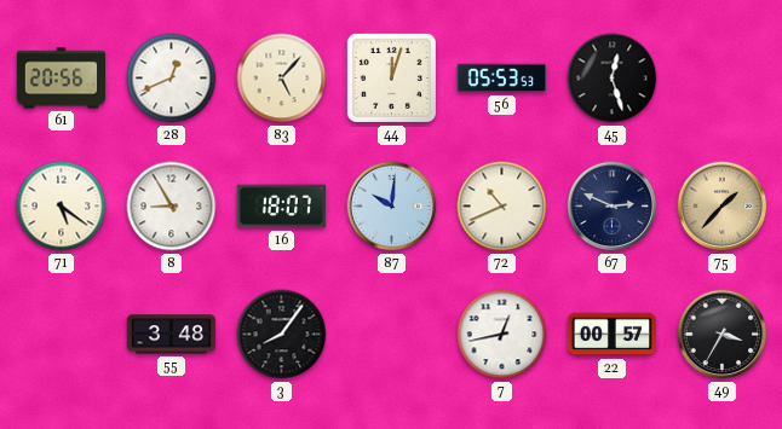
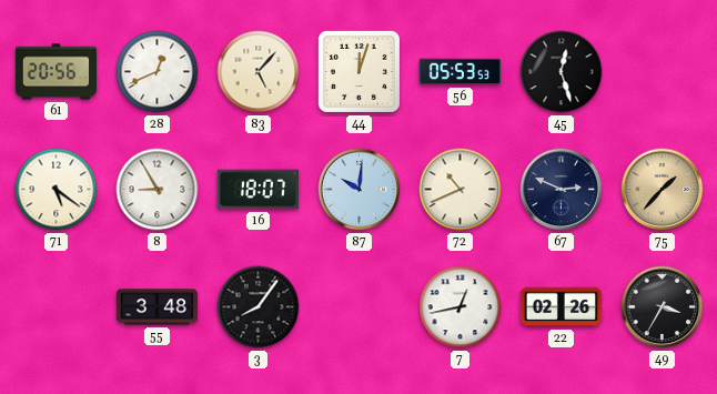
22: 00:57 -> 02:26
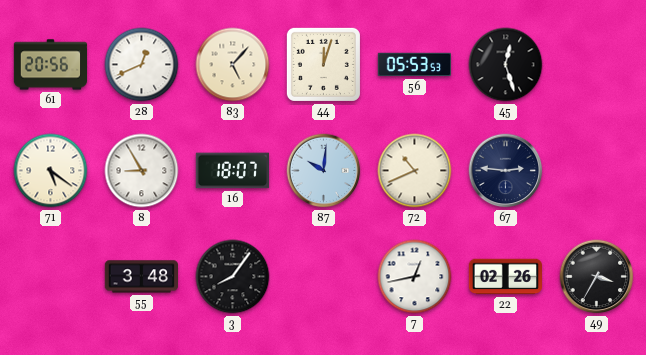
67: 2:49 -> 2:46
75: 1:37 -> none
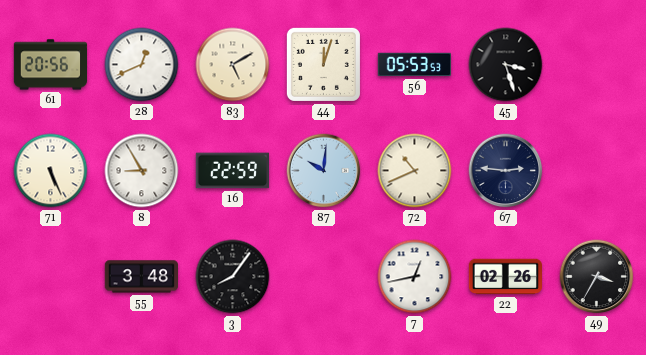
83: 5:07 -> 5:10
45: 12:27 -> 3:27
71: 5:21 -> 5:26
16: 18:07 -> 22:59
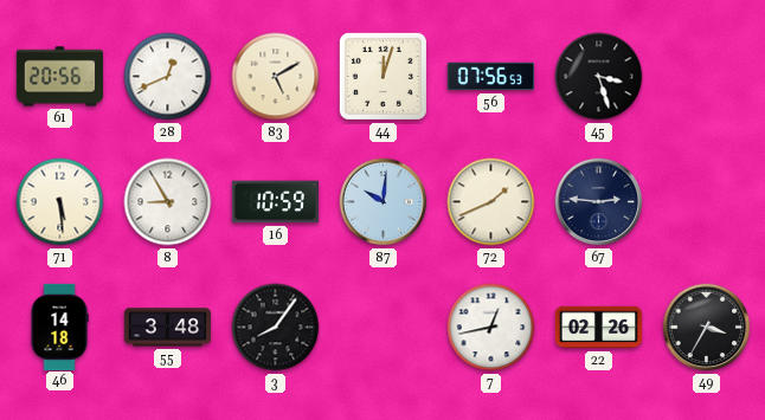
56: 05:53 -> 07:56
71: 5:26 -> 5:29
16: 22:59 -> 10:59
72: 10:41 -> 1:41
46: none -> 14:18
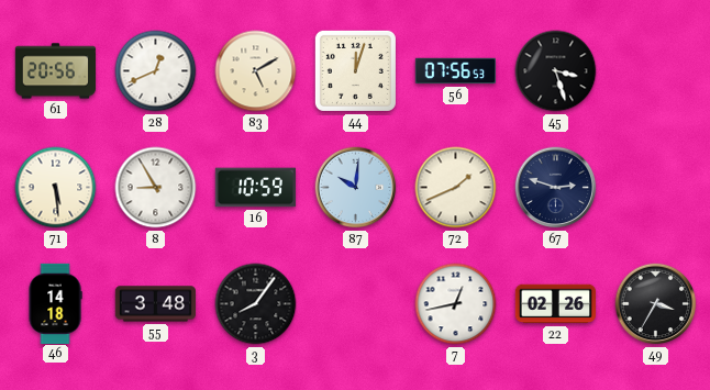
67: 2:46 -> 2:48
